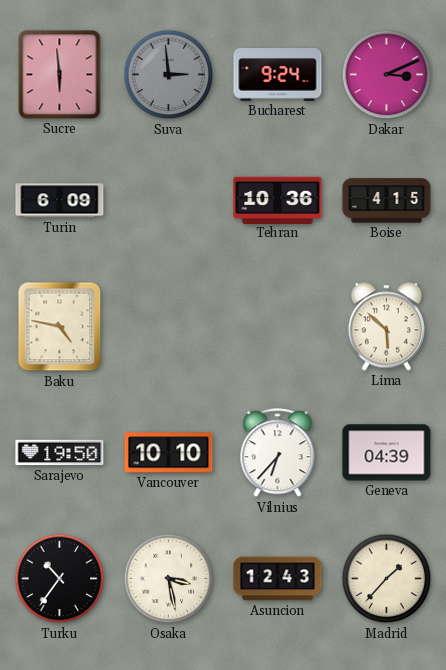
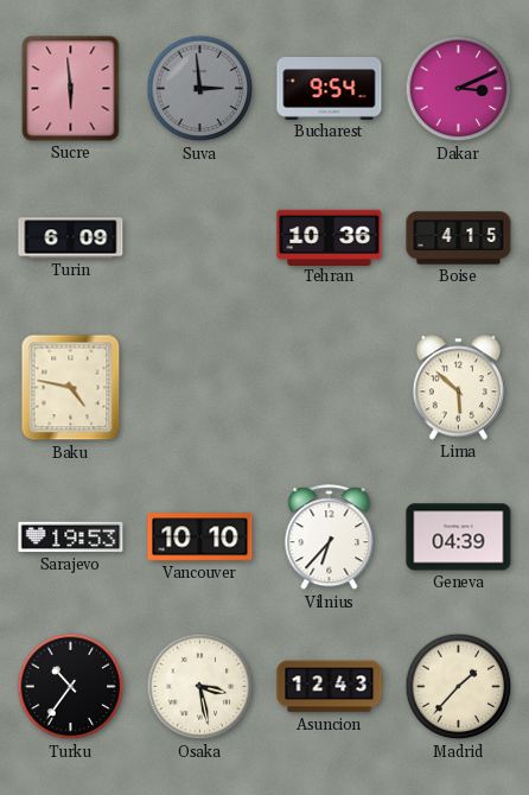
Bucharest: 9:24 -> 9:54
Sarajevo: 19:50 -> 19:53
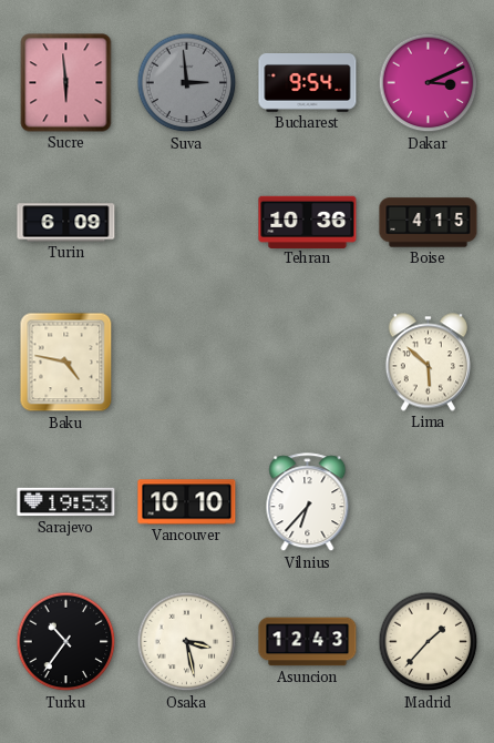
Geneva: 04:39 -> none
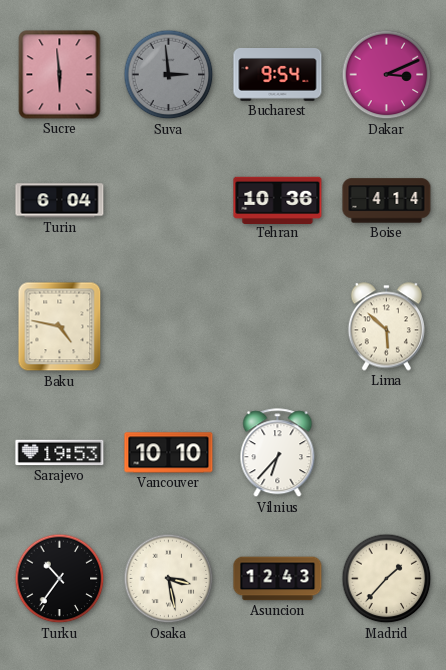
Turin: 6:09 -> 6:04
Boise: 4:15 -> 4:14
